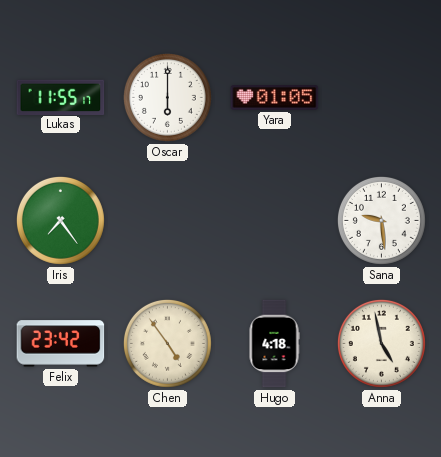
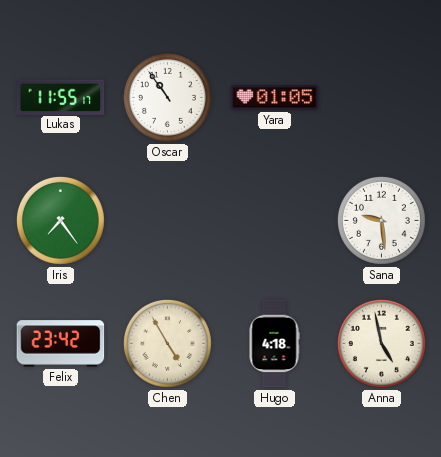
Oscar: 6:00 -> 10:54
Chen: 4:54 -> 4:55
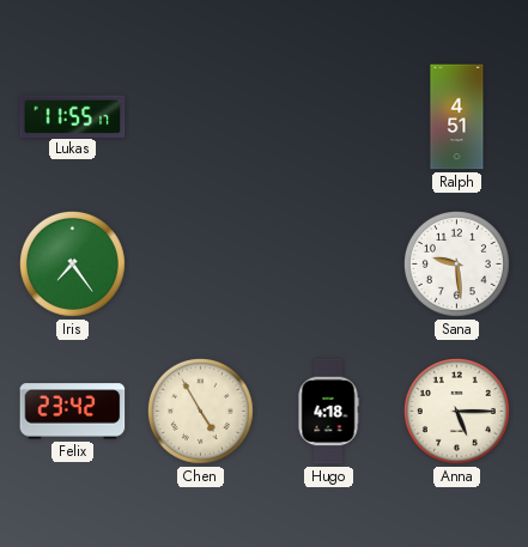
Oscar: 10:54 -> none
Yara: 01:05 -> none
Ralph: none -> 4:51
Anna: 4:58 -> 5:15
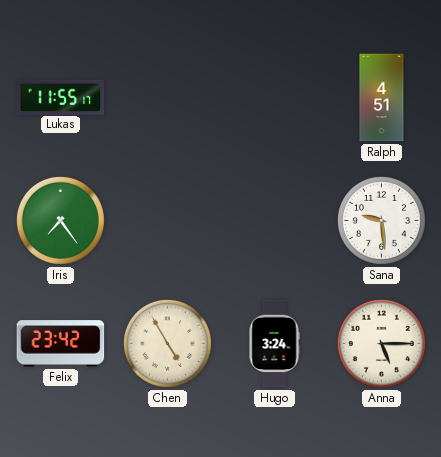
Hugo: 4:18 -> 3:24
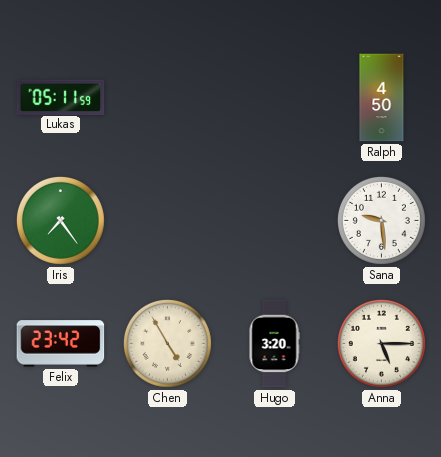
Lukas: 11:55 -> 05:11
Ralph: 4:51 -> 4:50
Hugo: 3:24 -> 3:20
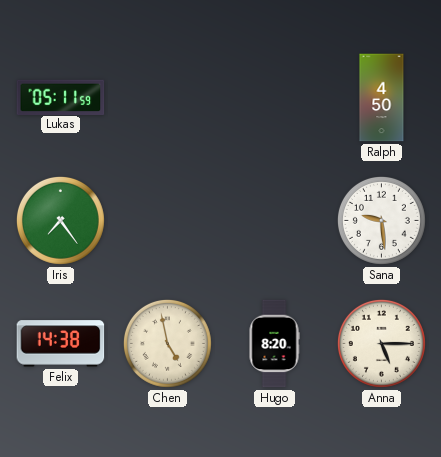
Felix: 23:42 -> 14:38
Chen: 4:55 -> 4:58
Hugo: 3:20 -> 8:20
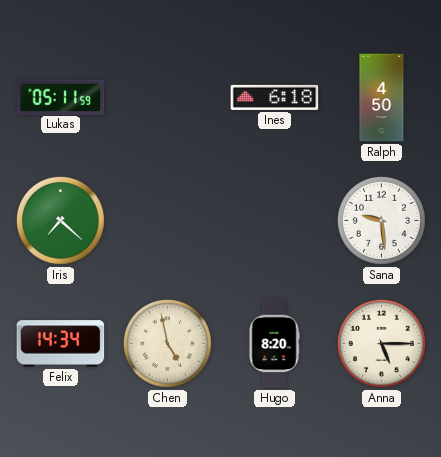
Ines: none -> 6:18
Iris: 7:24 -> 7:22
Felix: 14:38 -> 14:34
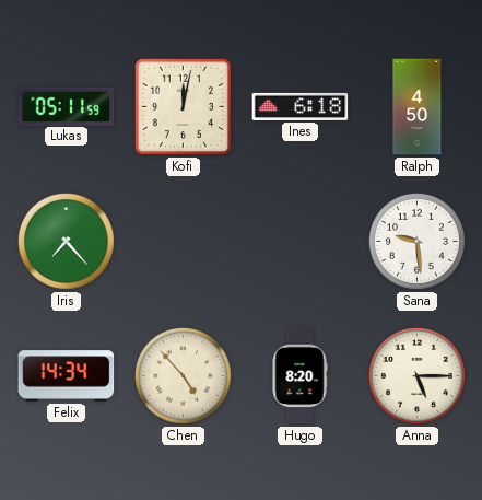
Kofi: none -> 12:02
Iris: 7:22 -> 7:23
Chen: 4:58 -> 4:53
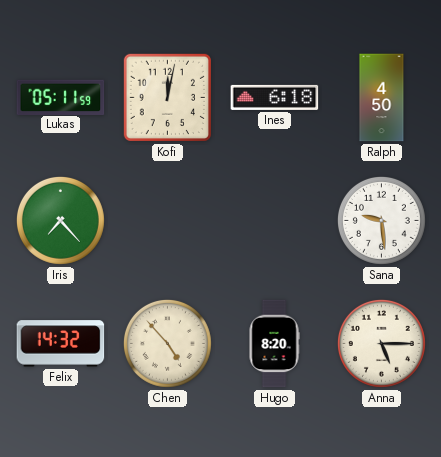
Felix: 14:34 -> 14:32
